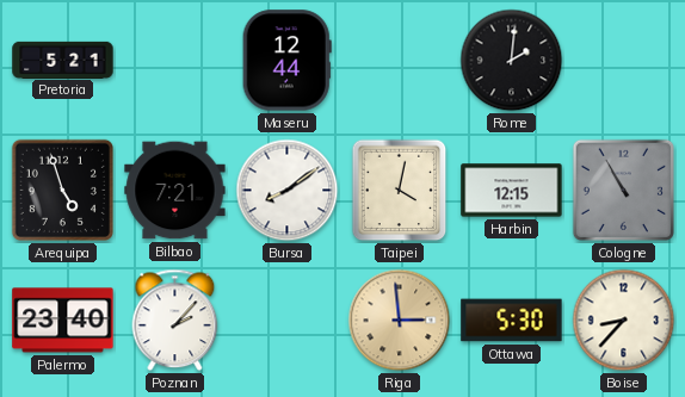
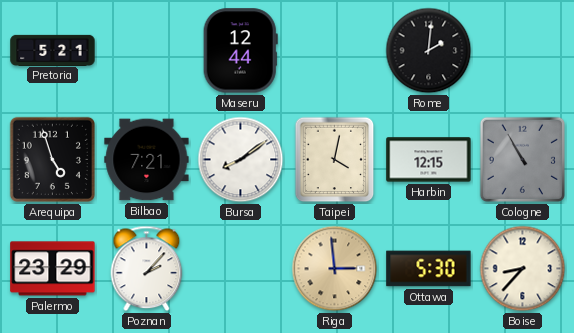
Palermo: 23:40 -> 23:29
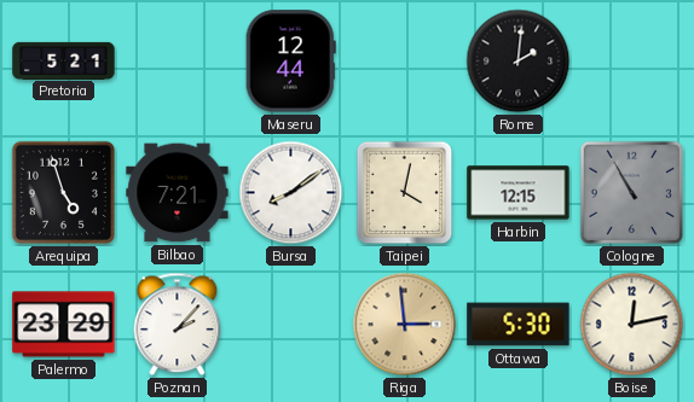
Boise: 8:37 -> 12:13
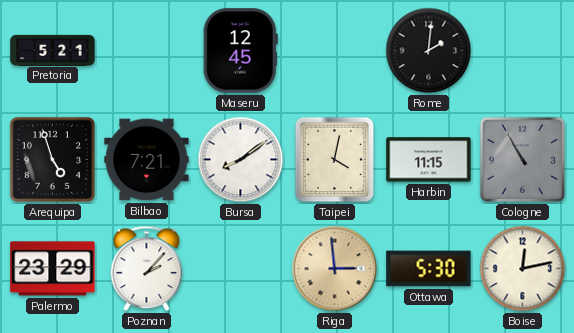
Maseru: 12:44 -> 12:45
Harbin: 12:15 -> 11:15
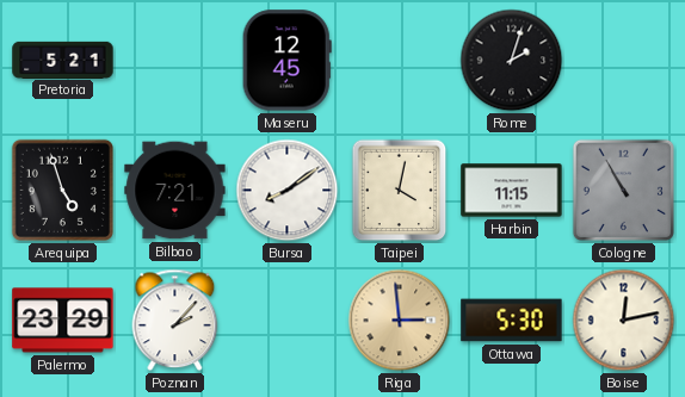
Rome: 2:01 -> 2:03
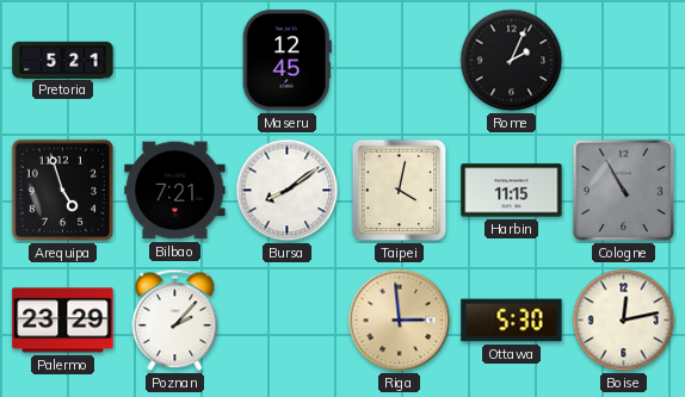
Rome: 2:03 -> 2:04
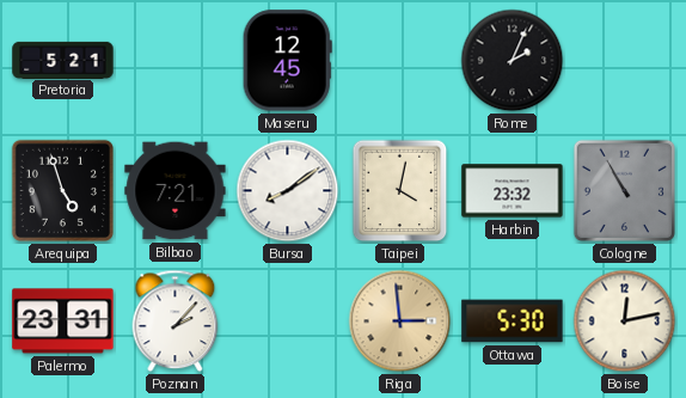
Harbin: 11:15 -> 23:32
Palermo: 23:29 -> 23:31
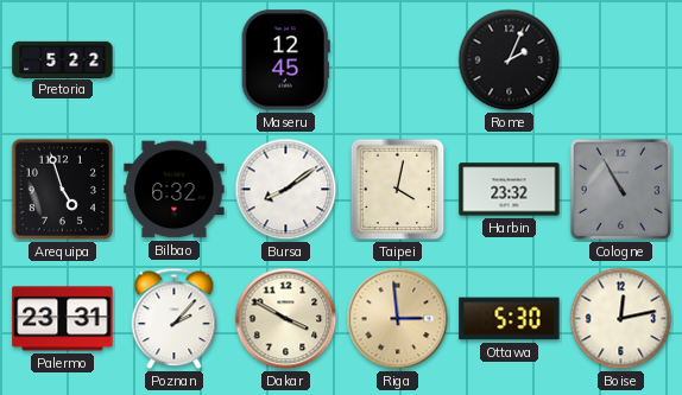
Pretoria: 5:21 -> 5:22
Bilbao: 7:21 -> 6:32
Dakar: none -> 3:50
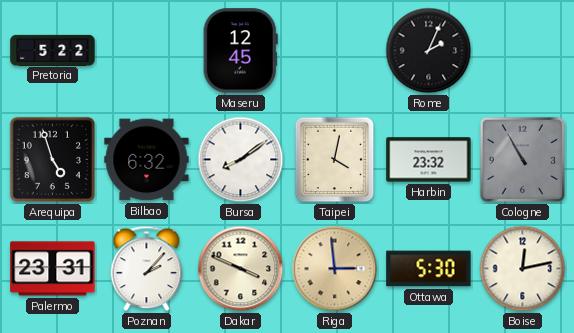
Dakar: 3:50 -> 3:49
